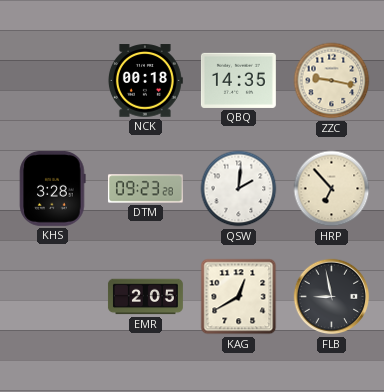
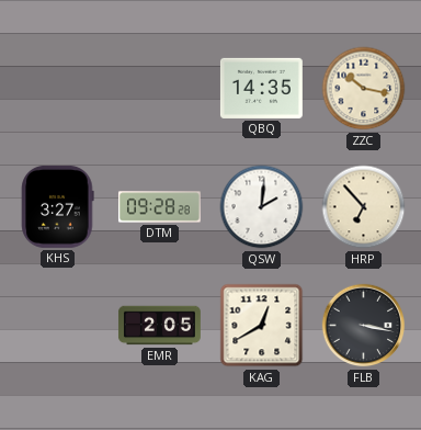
NCK: 00:18 -> none
ZZC: 9:17 -> 10:17
KHS: 3:28 -> 3:27
DTM: 09:23 -> 09:28
FLB: 8:58 -> 3:17
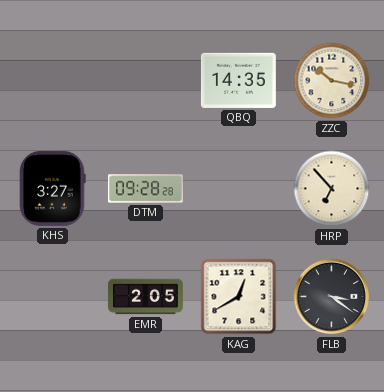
QSW: 2:01 -> none
FLB: 3:17 -> 3:21
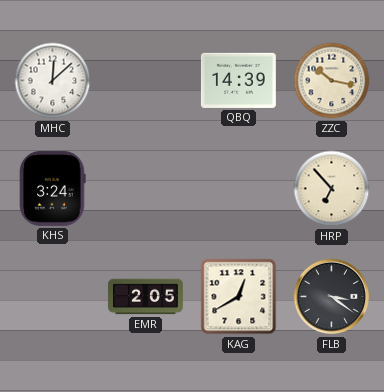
MHC: none -> 12:08
QBQ: 14:35 -> 14:39
KHS: 3:27 -> 3:24
DTM: 09:28 -> none
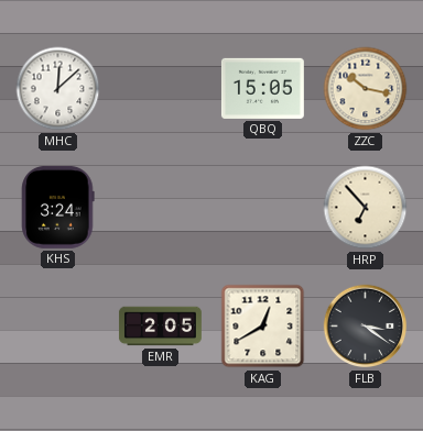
QBQ: 14:39 -> 15:05
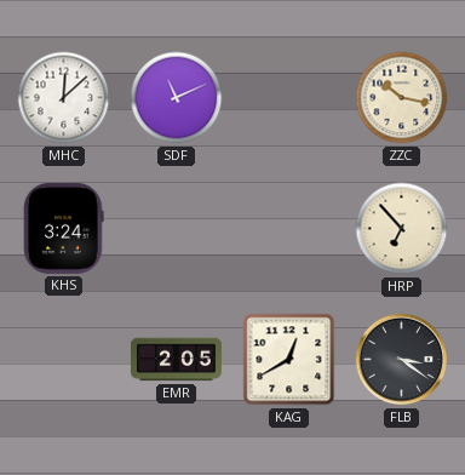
SDF: none -> 11:11
QBQ: 15:05 -> none
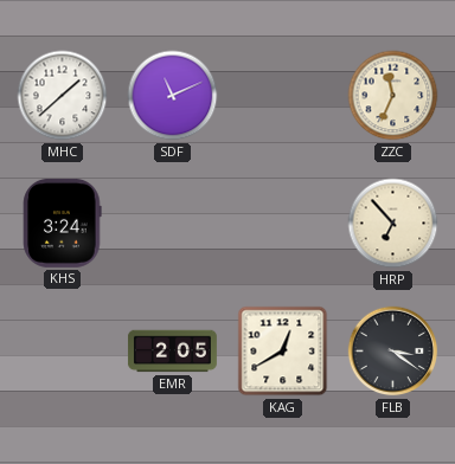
MHC: 12:08 -> 1:38
ZZC: 10:17 -> 11:34
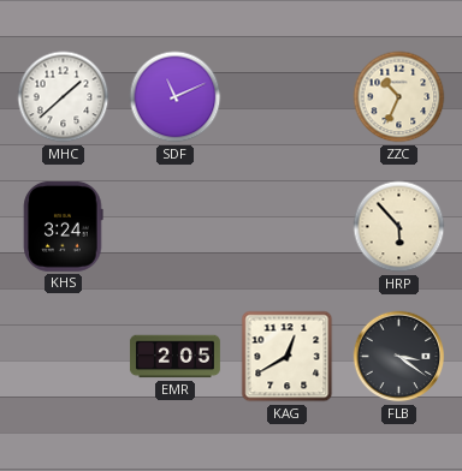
ZZC: 11:34 -> 10:34
HRP: 6:53 -> 5:53
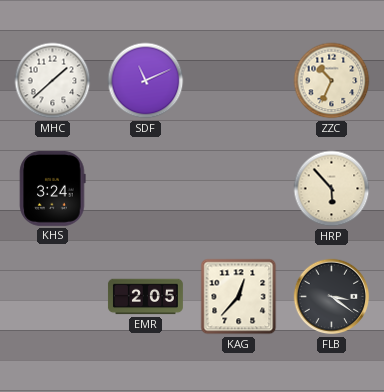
KAG: 12:40 -> 12:37
